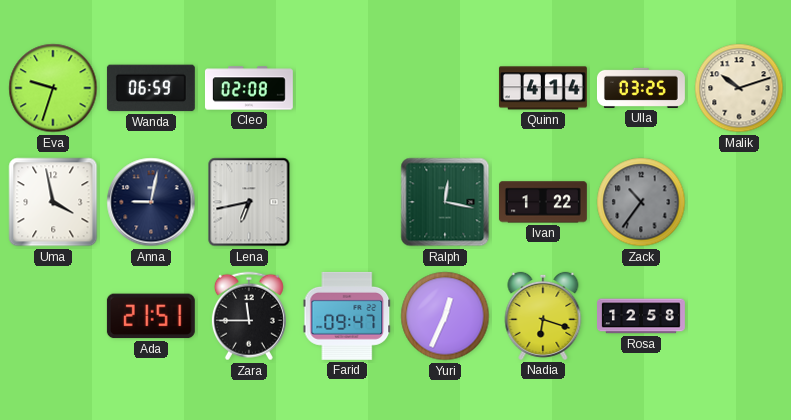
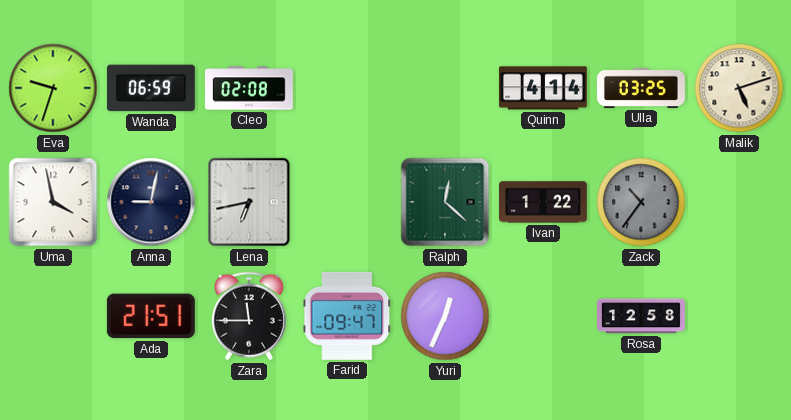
Malik: 10:12 -> 5:12
Ralph: 12:17 -> 12:22
Nadia: 6:18 -> none
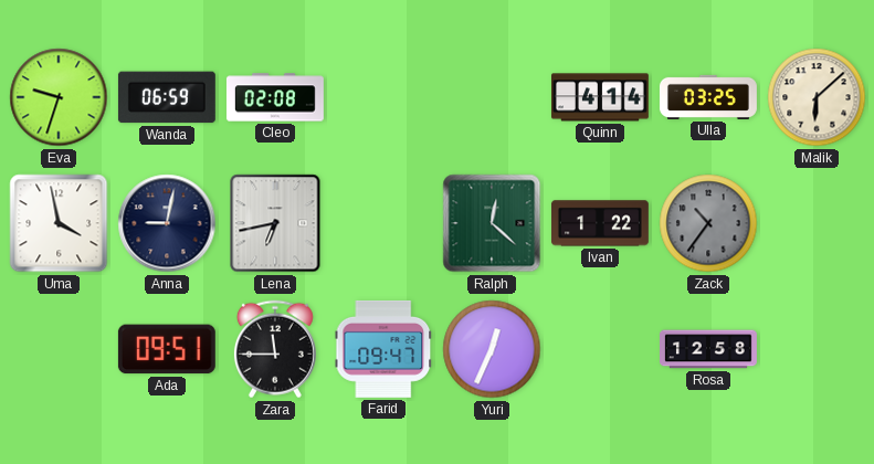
Malik: 5:12 -> 6:08
Ada: 21:51 -> 09:51
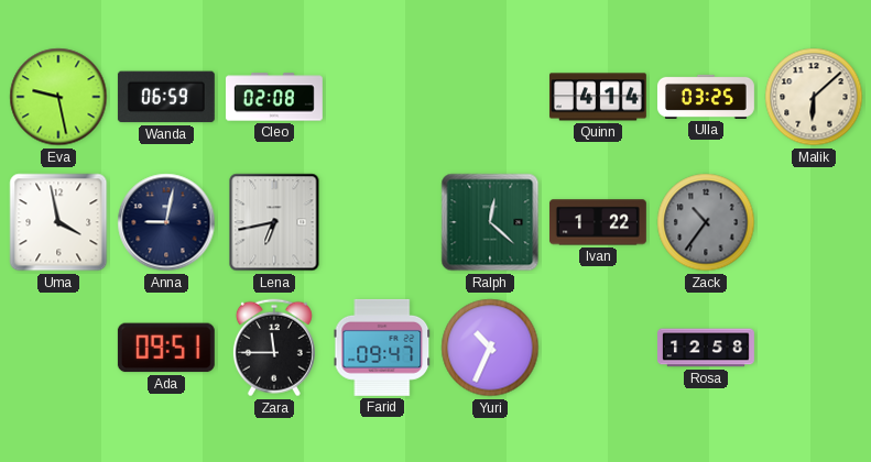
Eva: 9:33 -> 9:28
Yuri: 12:34 -> 10:34
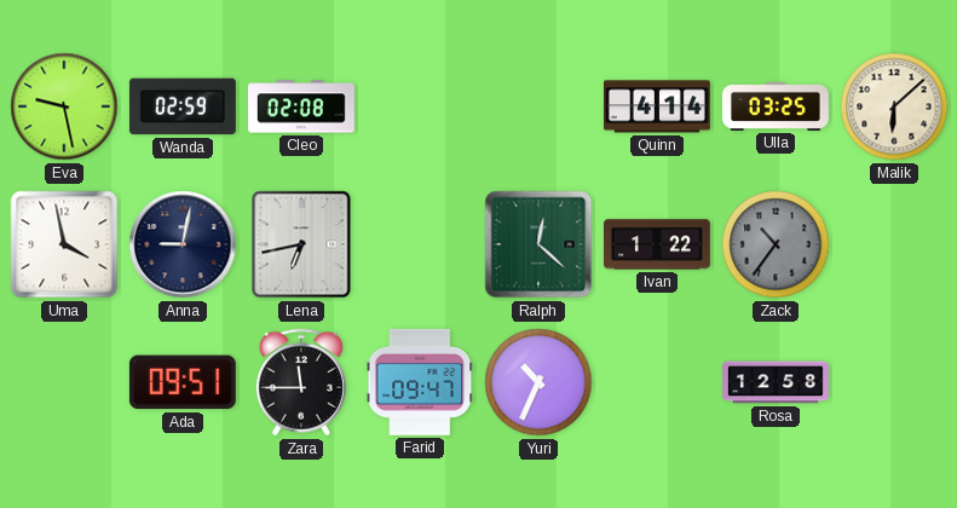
Wanda: 06:59 -> 02:59
